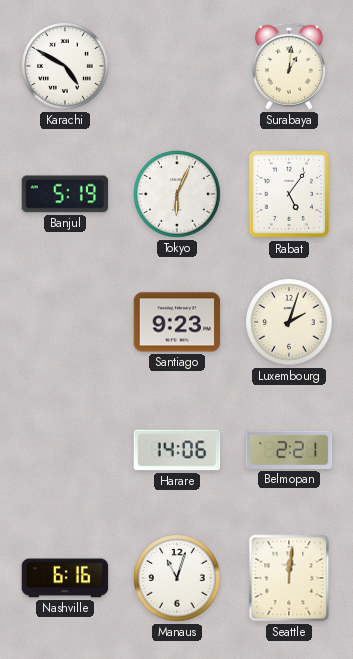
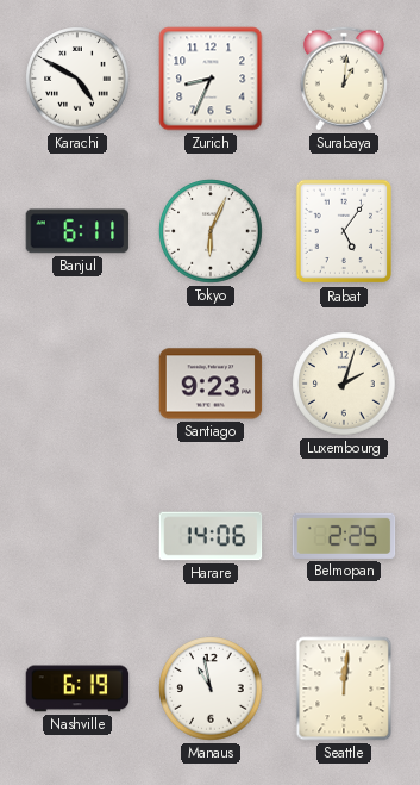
Zurich: none -> 8:34
Banjul: 5:19 -> 6:11
Belmopan: 2:21 -> 2:25
Nashville: 6:16 -> 6:19
Manaus: 11:03 -> 10:58
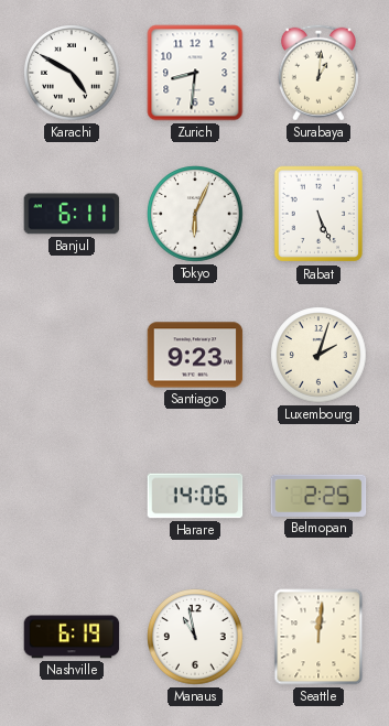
Zurich: 8:34 -> 8:31
Rabat: 5:06 -> 5:26
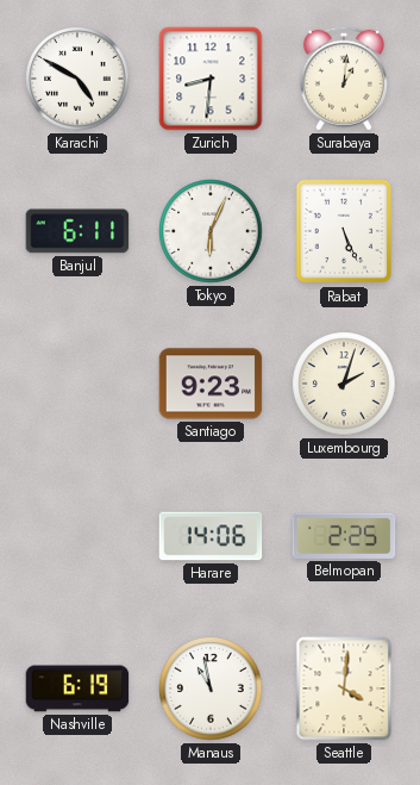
Seattle: 12:01 -> 4:01
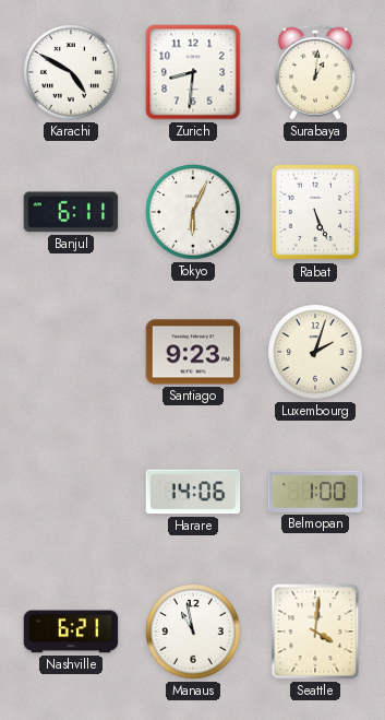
Belmopan: 2:25 -> 1:00
Nashville: 6:19 -> 6:21
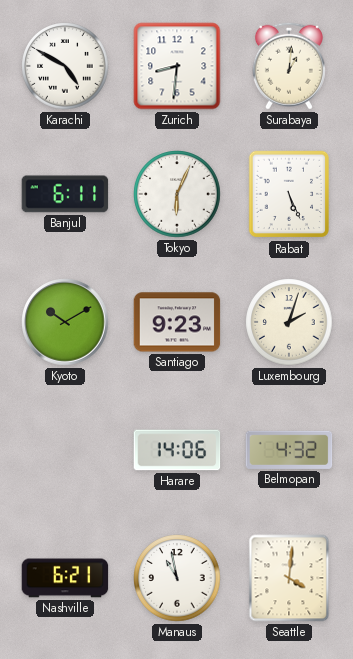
Kyoto: none -> 10:10
Belmopan: 1:00 -> 4:32
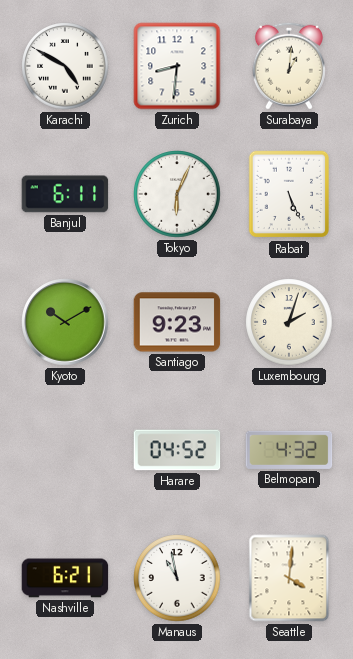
Harare: 14:06 -> 04:52
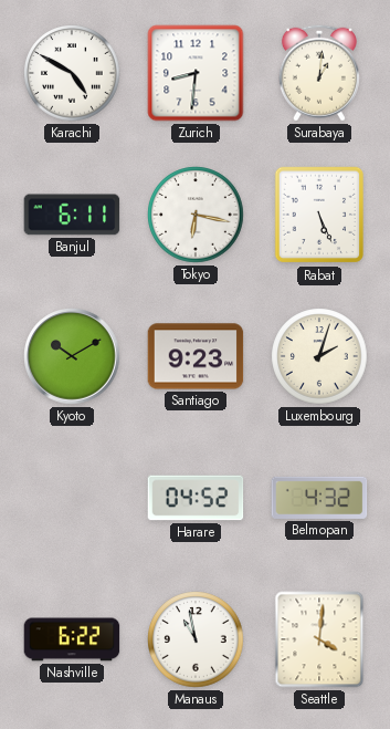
Tokyo: 6:04 -> 6:17
Nashville: 6:21 -> 6:22
